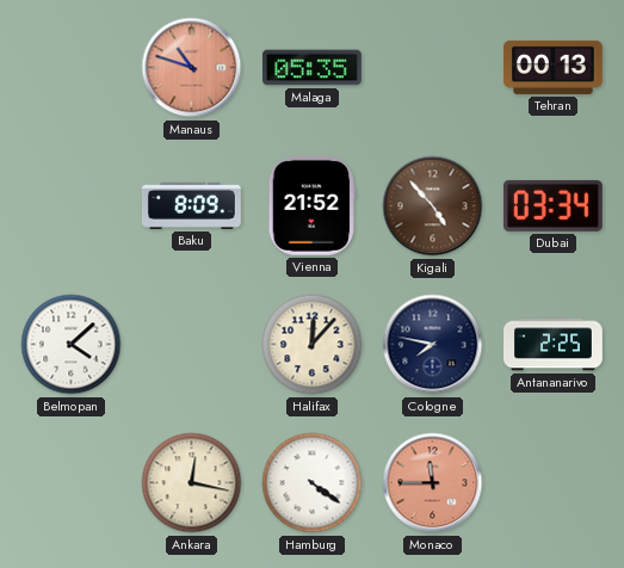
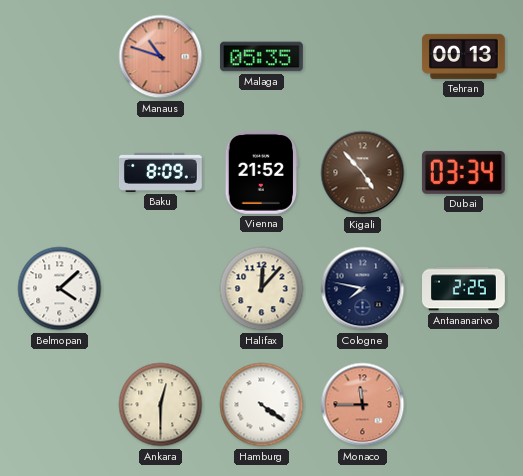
Ankara: 12:17 -> 12:30
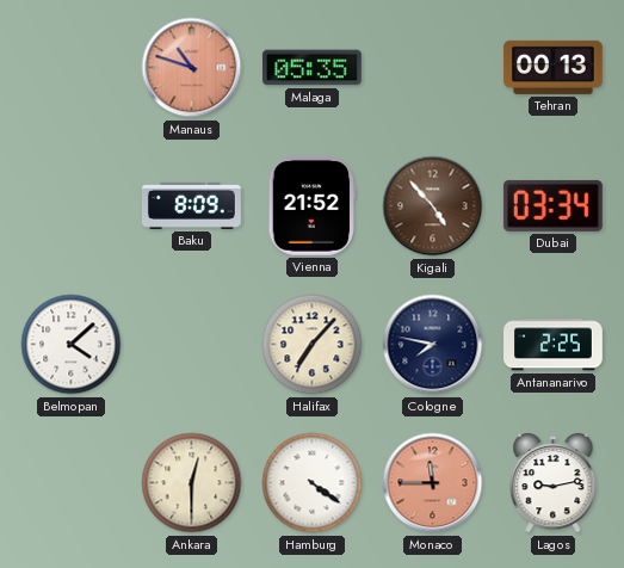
Halifax: 12:07 -> 7:07
Lagos: none -> 9:13
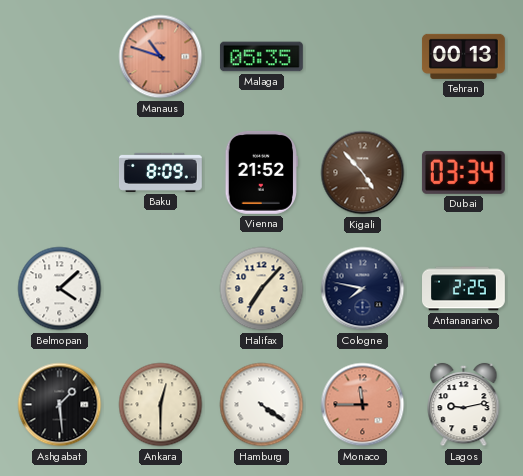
Ashgabat: none -> 1:29
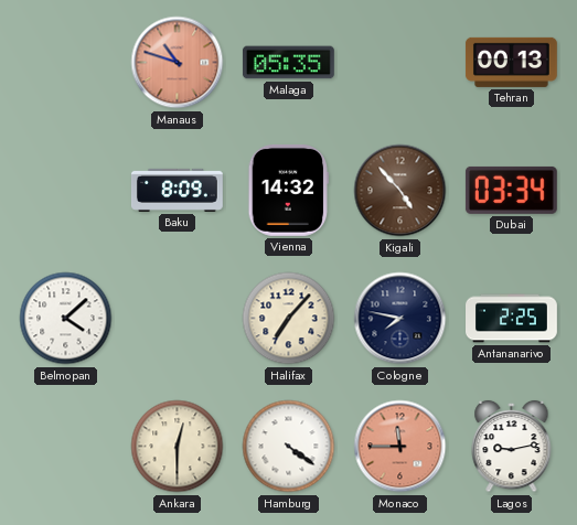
Vienna: 21:52 -> 14:32
Ashgabat: 1:29 -> none
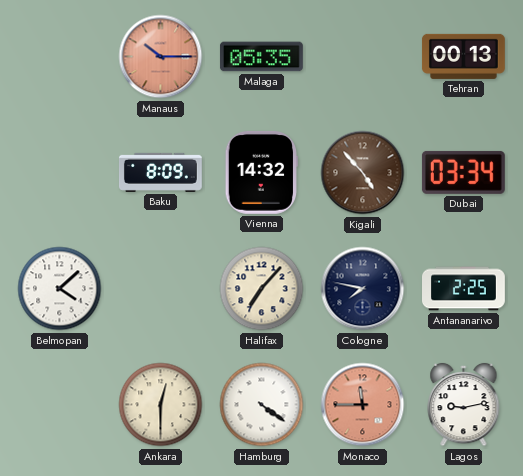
Manaus: 10:48 -> 10:15
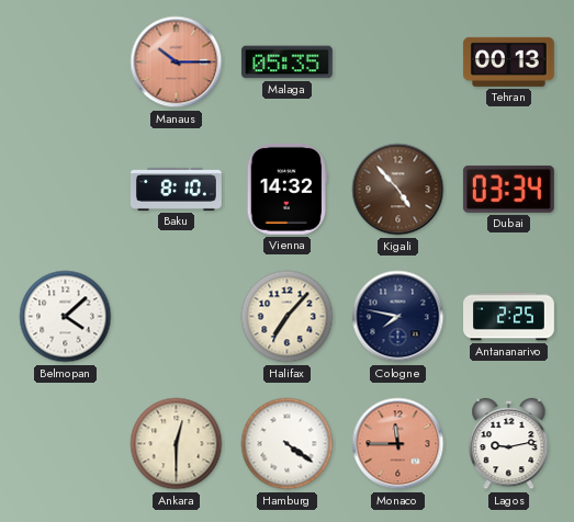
Baku: 8:09 -> 8:10
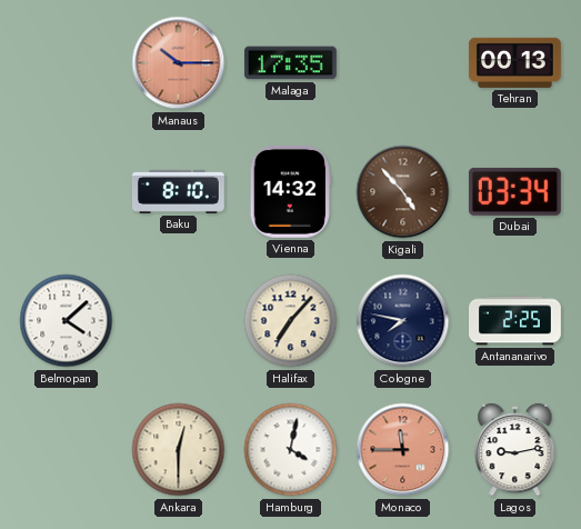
Malaga: 05:35 -> 17:35
Hamburg: 4:21 -> 4:02
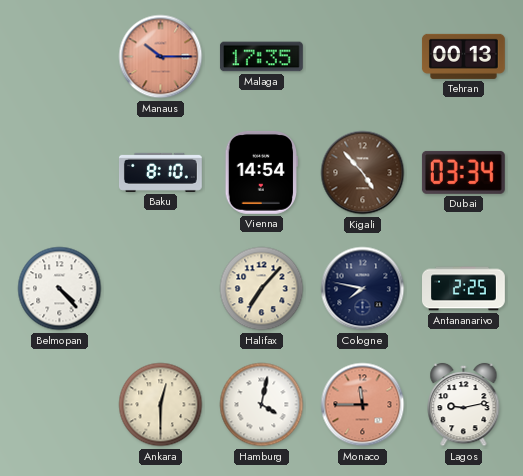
Vienna: 14:32 -> 14:54
Belmopan: 4:08 -> 4:23
